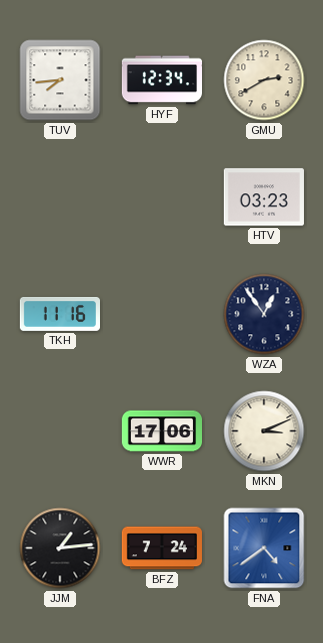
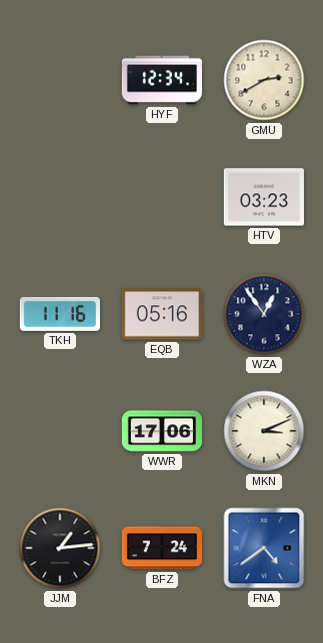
TUV: 7:44 -> none
EQB: none -> 05:16
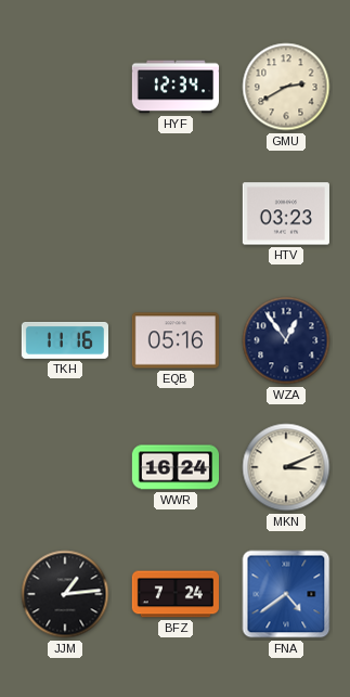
WWR: 17:06 -> 16:24
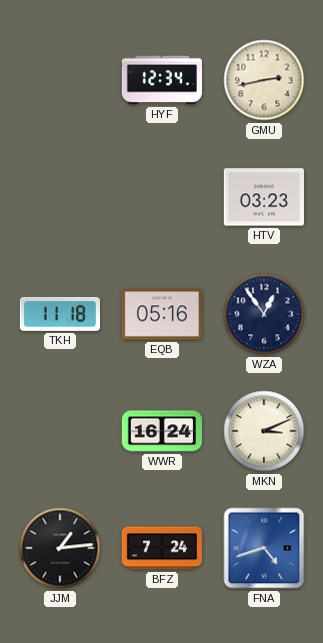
GMU: 2:40 -> 2:43
TKH: 11:16 -> 11:18
FNA: 4:39 -> 4:42
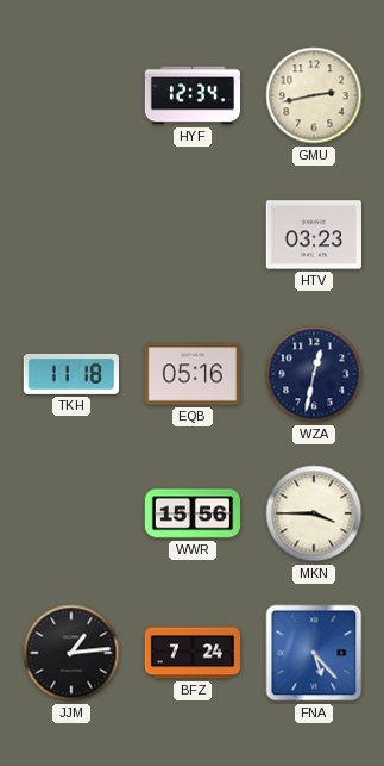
WZA: 12:54 -> 12:32
WWR: 16:24 -> 15:56
MKN: 3:11 -> 3:45
FNA: 4:42 -> 5:23
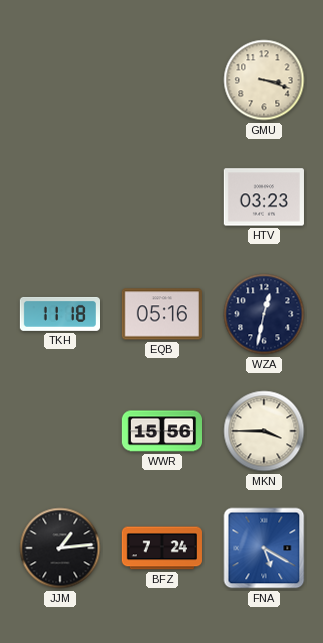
HYF: 12:34 -> none
GMU: 2:43 -> 3:18
FNA: 5:23 -> 5:20
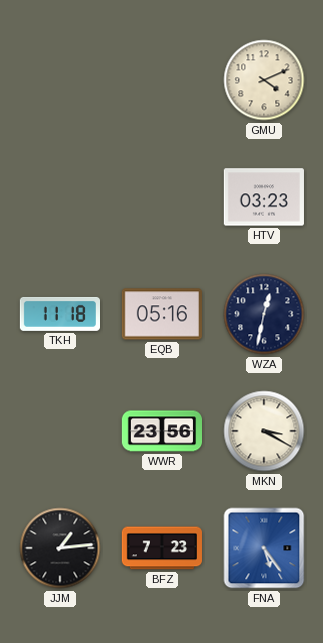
GMU: 3:18 -> 4:11
WWR: 15:56 -> 23:56
MKN: 3:45 -> 3:20
BFZ: 7:24 -> 7:23
FNA: 5:20 -> 5:24
